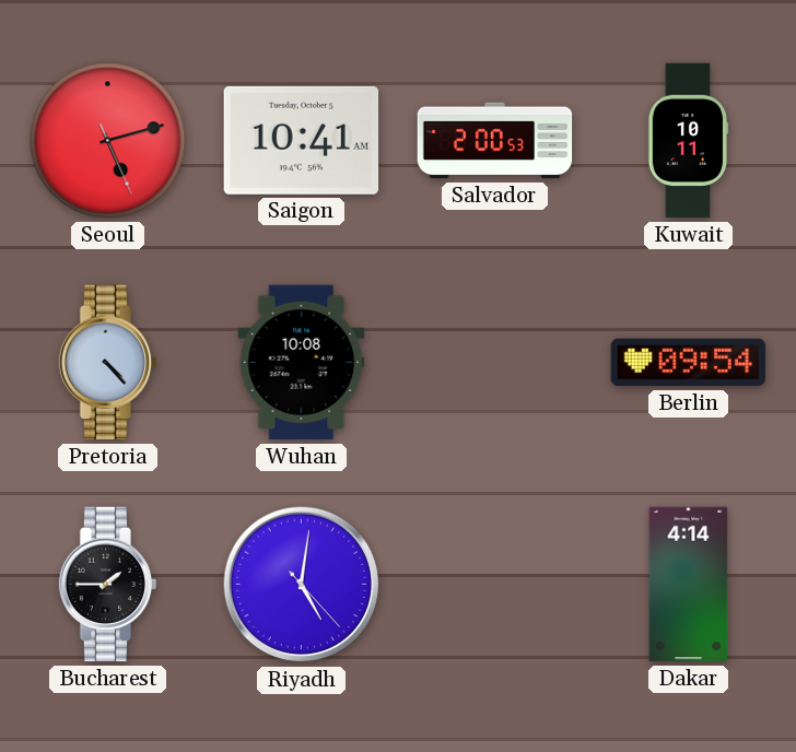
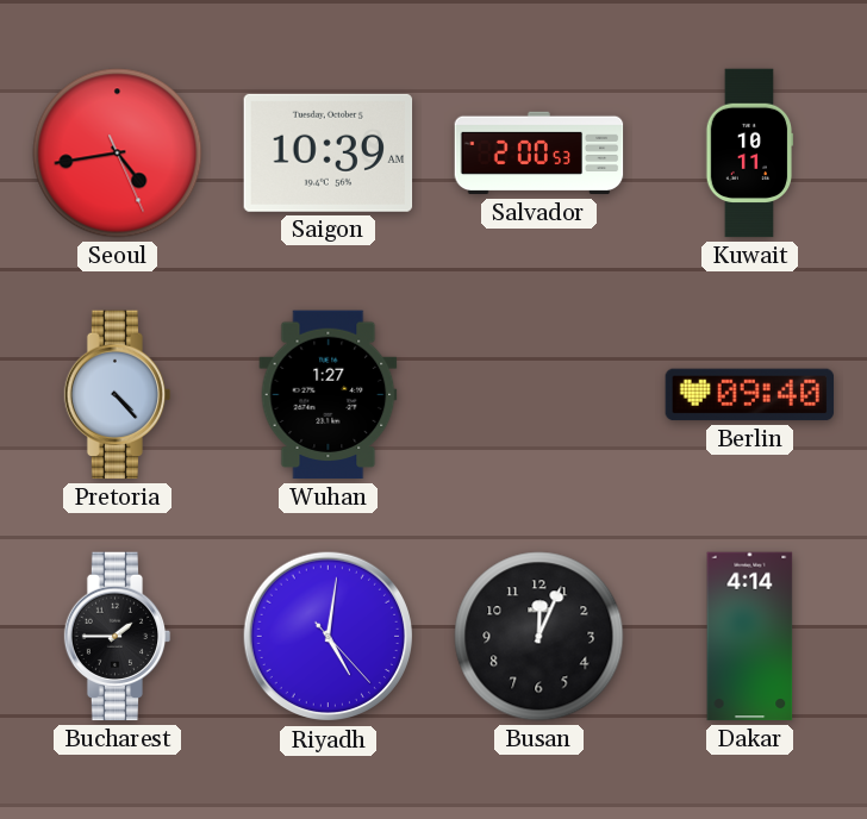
Seoul: 5:12 -> 4:43
Saigon: 10:41 -> 10:39
Wuhan: 10:08 -> 1:27
Berlin: 09:54 -> 09:40
Busan: none -> 12:04
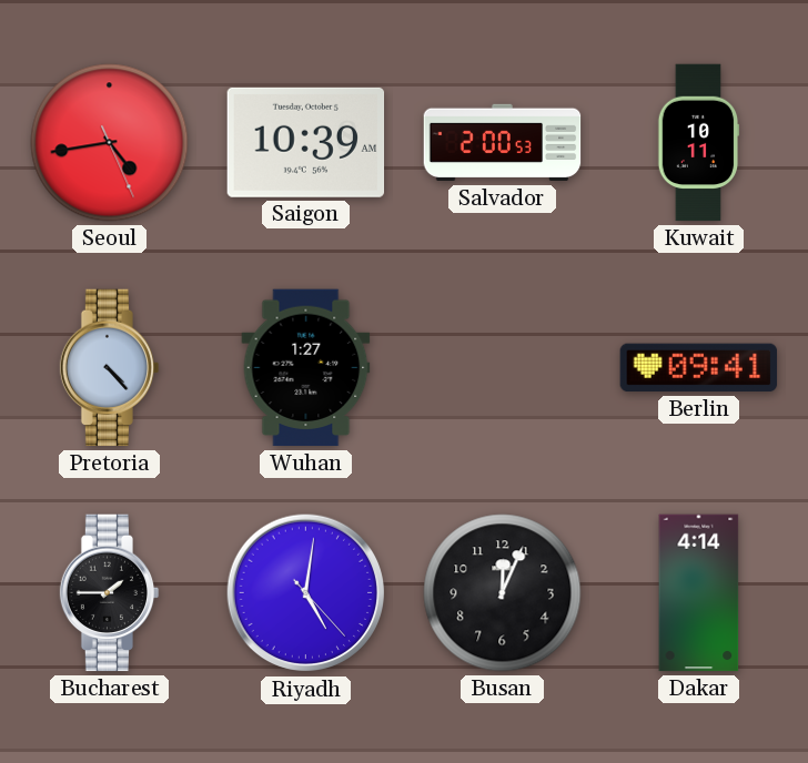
Berlin: 09:40 -> 09:41
